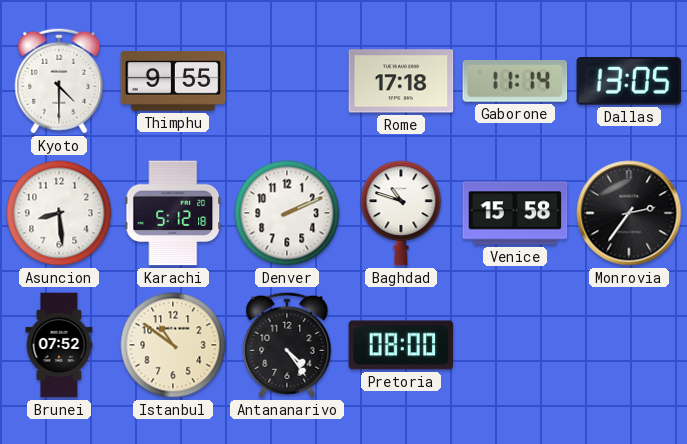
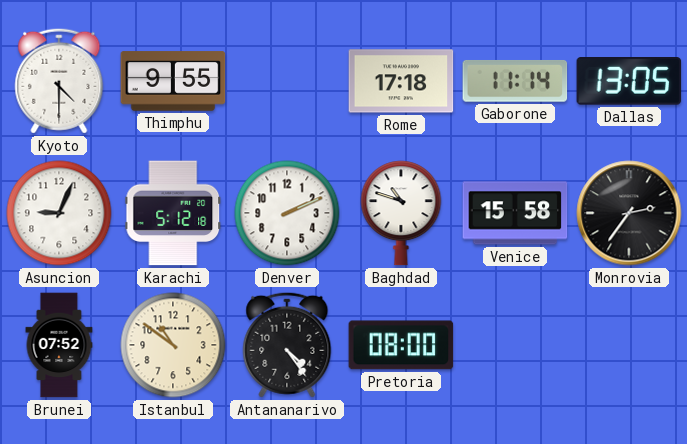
Asuncion: 8:29 -> 9:04
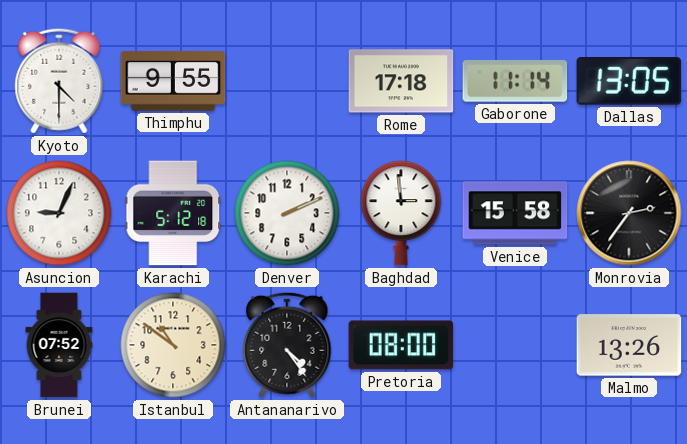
Baghdad: 10:48 -> 2:59
Malmo: none -> 13:26
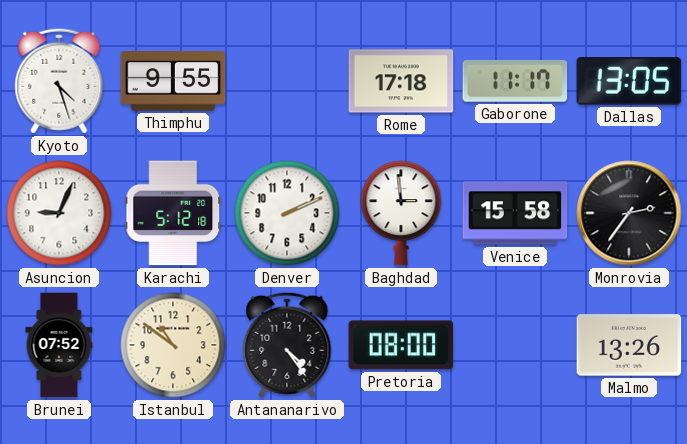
Kyoto: 4:30 -> 4:27
Gaborone: 11:14 -> 11:17
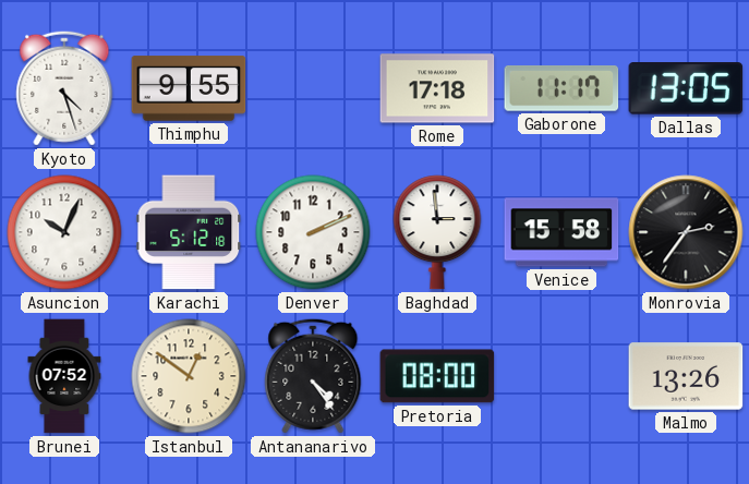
Asuncion: 9:04 -> 10:04
Istanbul: 10:51 -> 12:51
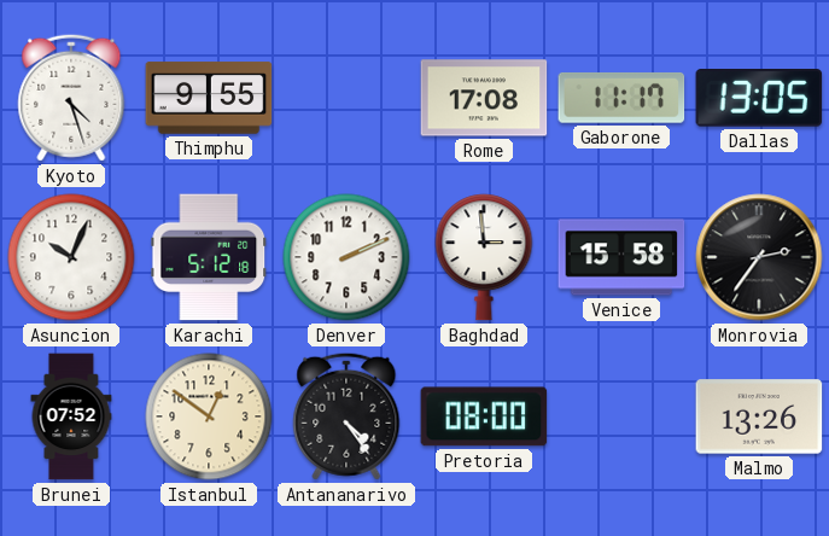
Rome: 17:18 -> 17:08
